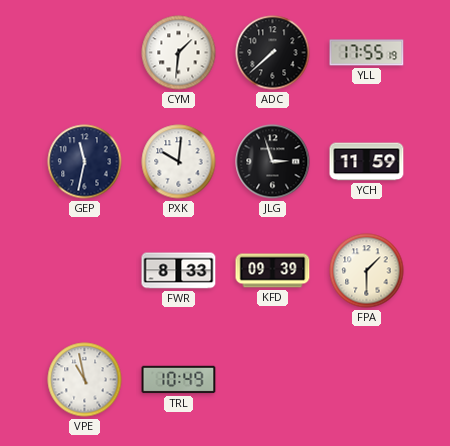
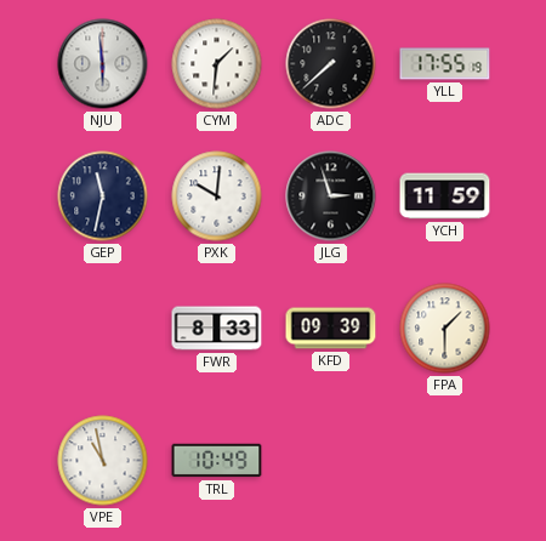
NJU: none -> 5:59
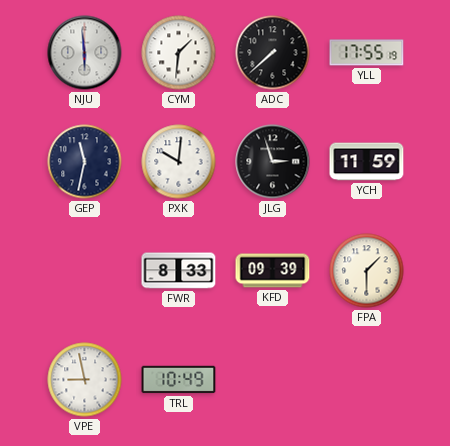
VPE: 10:58 -> 8:58
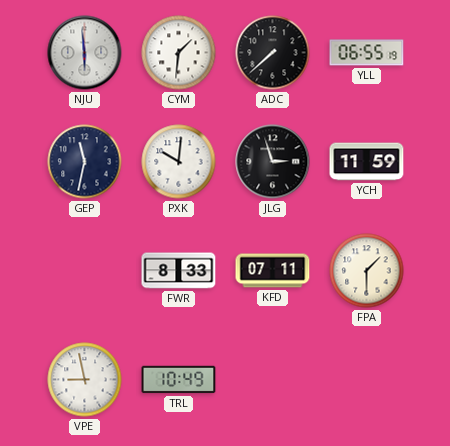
YLL: 17:55 -> 06:55
KFD: 09:39 -> 07:11
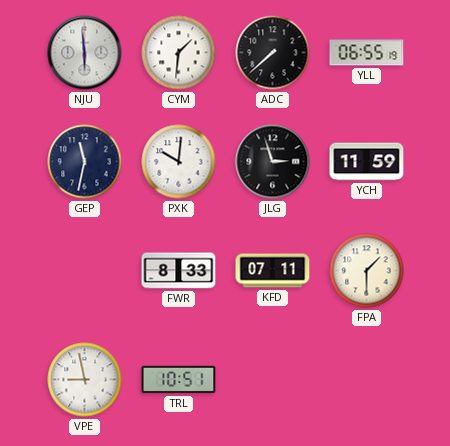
TRL: 10:49 -> 10:51
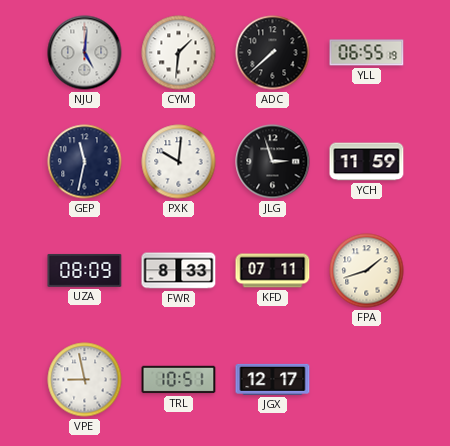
NJU: 5:59 -> 5:01
UZA: none -> 08:09
FPA: 1:30 -> 1:42
JGX: none -> 12:17
